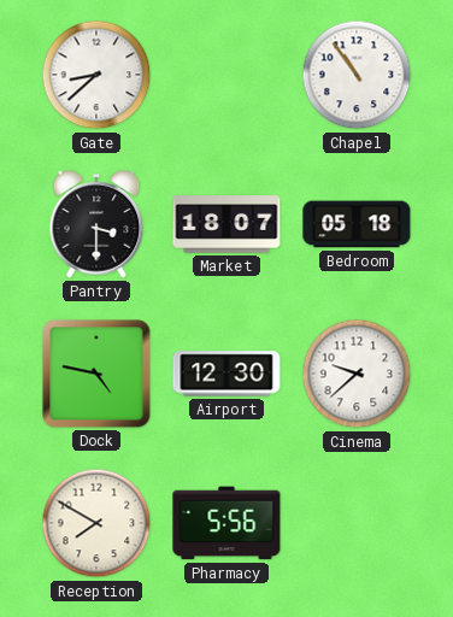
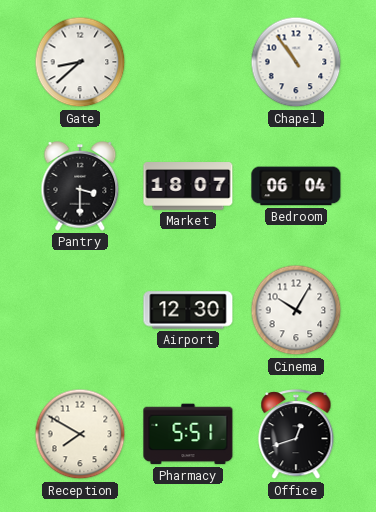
Bedroom: 05:18 -> 06:04
Dock: 4:47 -> none
Cinema: 9:38 -> 10:05
Pharmacy: 5:56 -> 5:51
Office: none -> 12:42
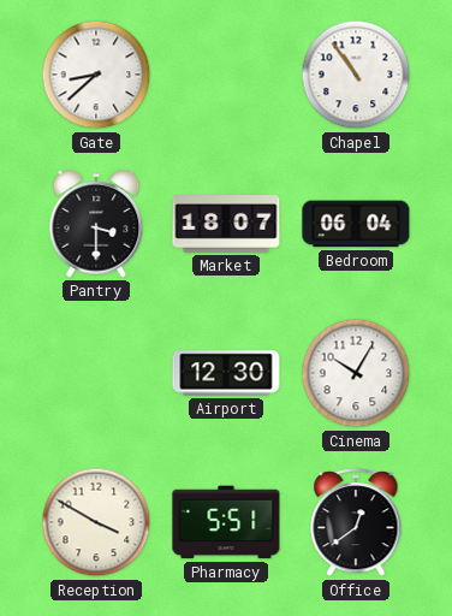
Reception: 7:50 -> 3:50
Office: 12:42 -> 12:39
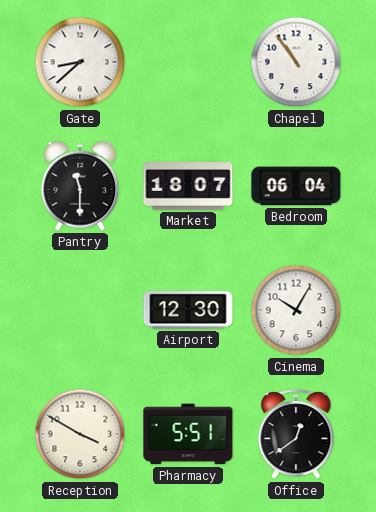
Pantry: 3:30 -> 11:30
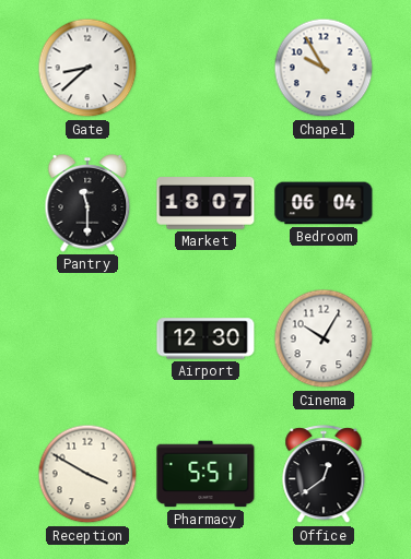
Chapel: 10:54 -> 9:55
